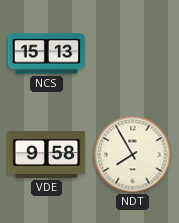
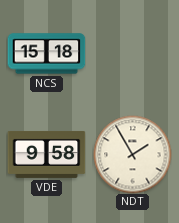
NCS: 15:13 -> 15:18
NDT: 7:55 -> 1:55
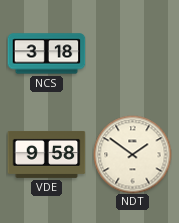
NCS: 15:18 -> 3:18
NDT: 1:55 -> 1:51
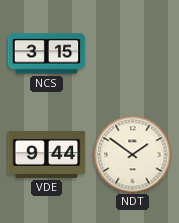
NCS: 3:18 -> 3:15
VDE: 9:58 -> 9:44
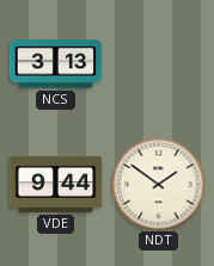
NCS: 3:15 -> 3:13
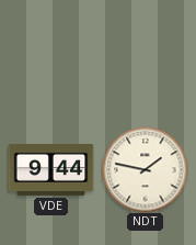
NCS: 3:13 -> none
NDT: 1:51 -> 1:47
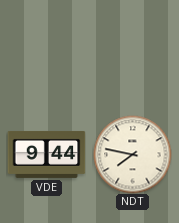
NDT: 1:47 -> 7:47
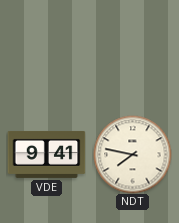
VDE: 9:44 -> 9:41
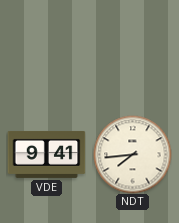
NDT: 7:47 -> 7:44
